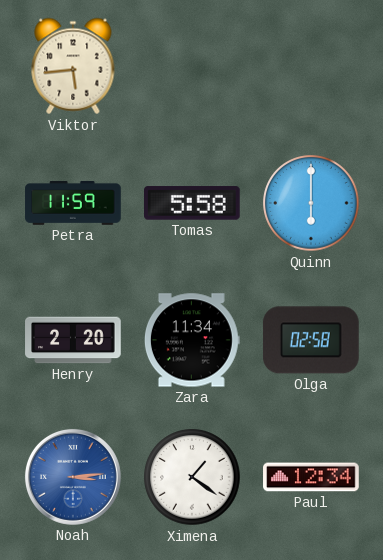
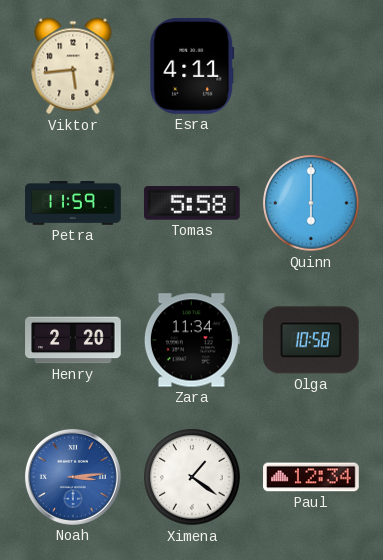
Esra: none -> 4:11
Olga: 02:58 -> 10:58
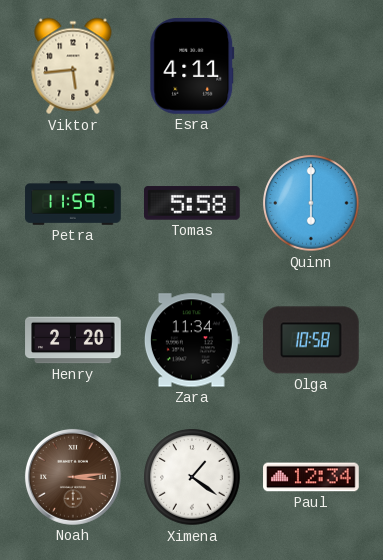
Noah dial: blue -> brown
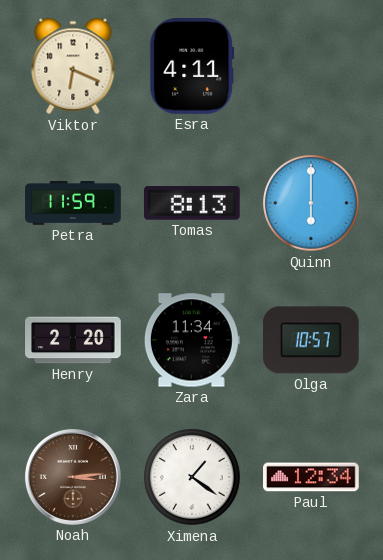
Viktor: 5:44 -> 6:19
Tomas: 5:58 -> 8:13
Olga: 10:58 -> 10:57
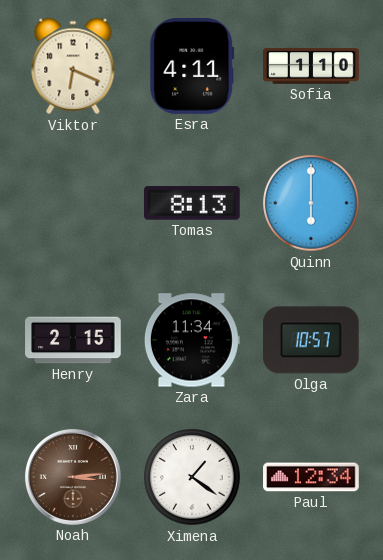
Sofia: none -> 1:10
Petra: 11:59 -> none
Henry: 2:20 -> 2:15
